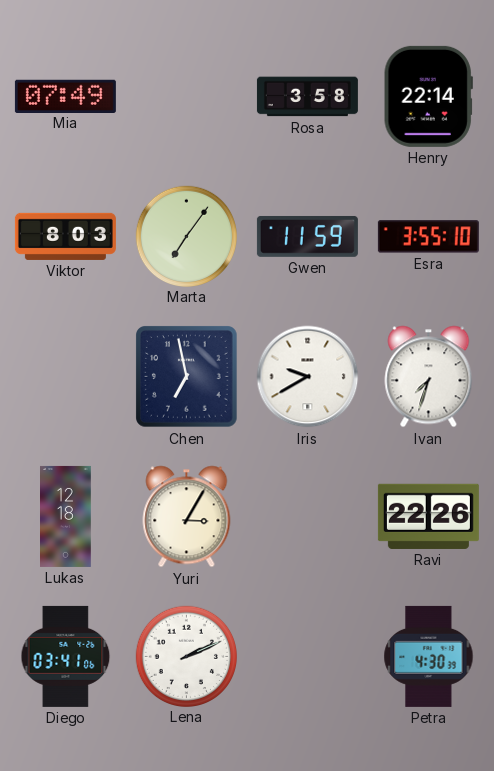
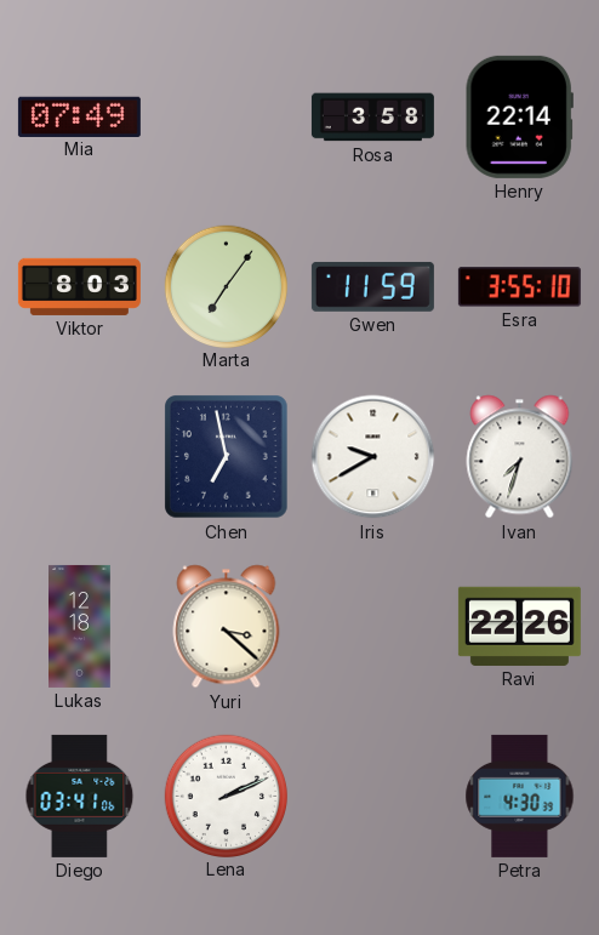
Yuri: 3:05 -> 3:22
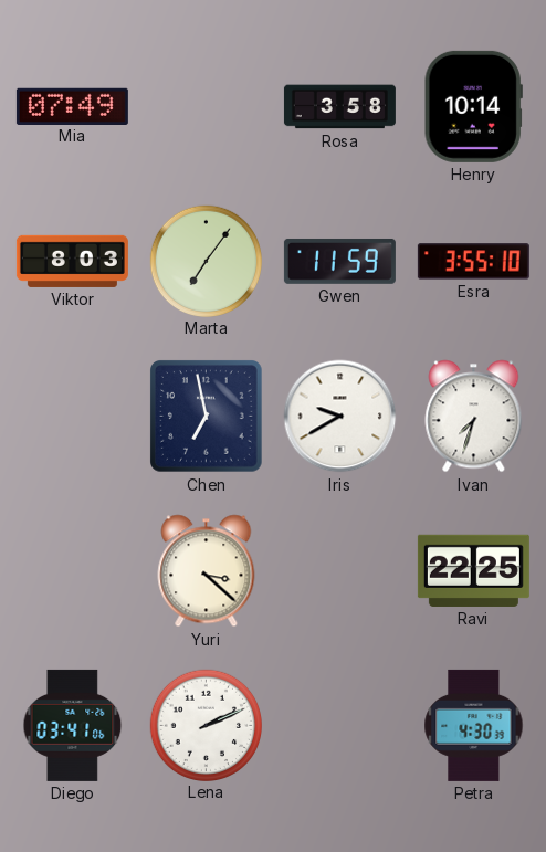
Henry: 22:14 -> 10:14
Lukas: 12:18 -> none
Ravi: 22:26 -> 22:25
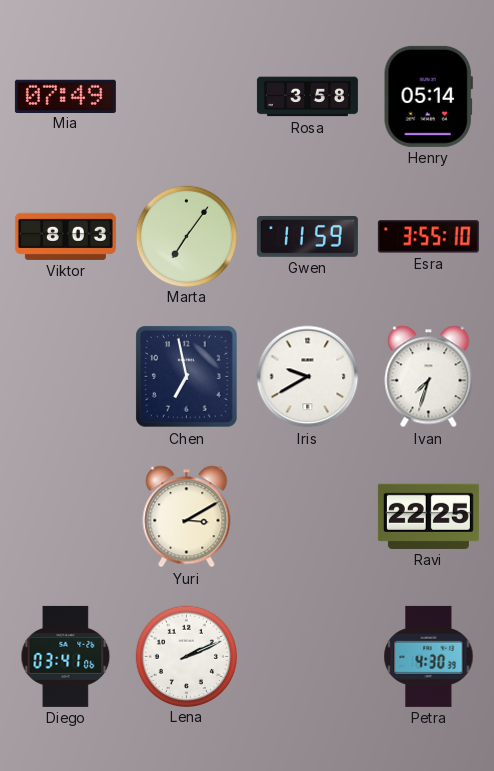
Henry: 10:14 -> 05:14
Yuri: 3:22 -> 3:10
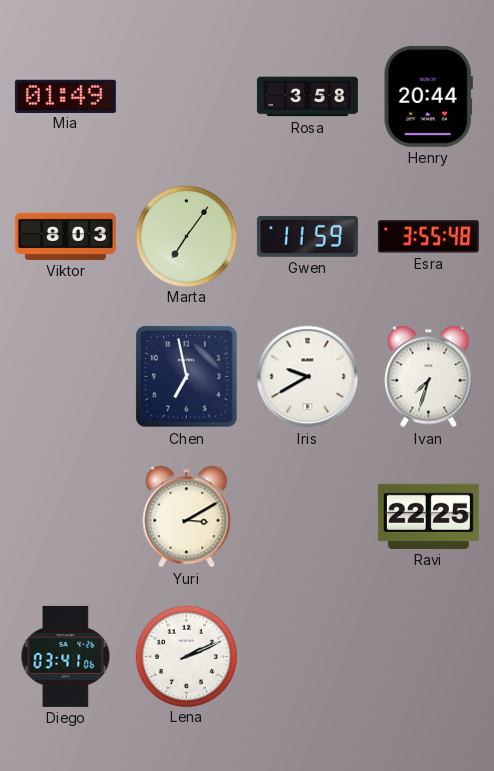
Mia: 07:49 -> 01:49
Henry: 05:14 -> 20:44
Esra: 3:55:10 -> 3:55:48
Petra: 4:30 -> none
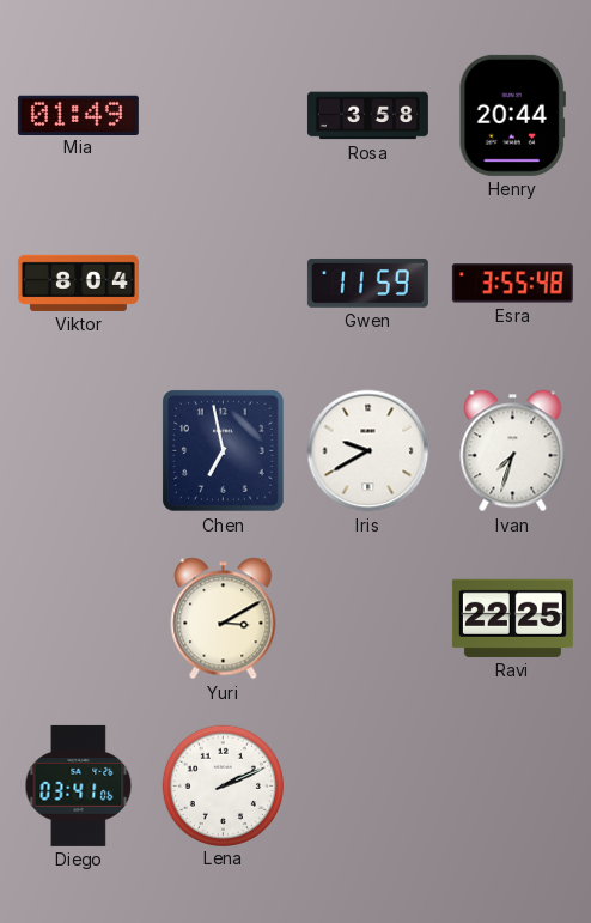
Viktor: 8:03 -> 8:04
Marta: 7:06 -> none
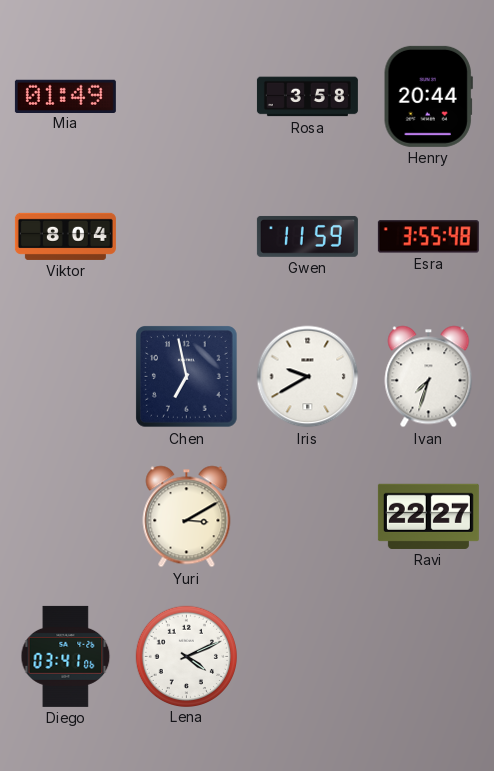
Ravi: 22:25 -> 22:27
Lena: 2:11 -> 4:11
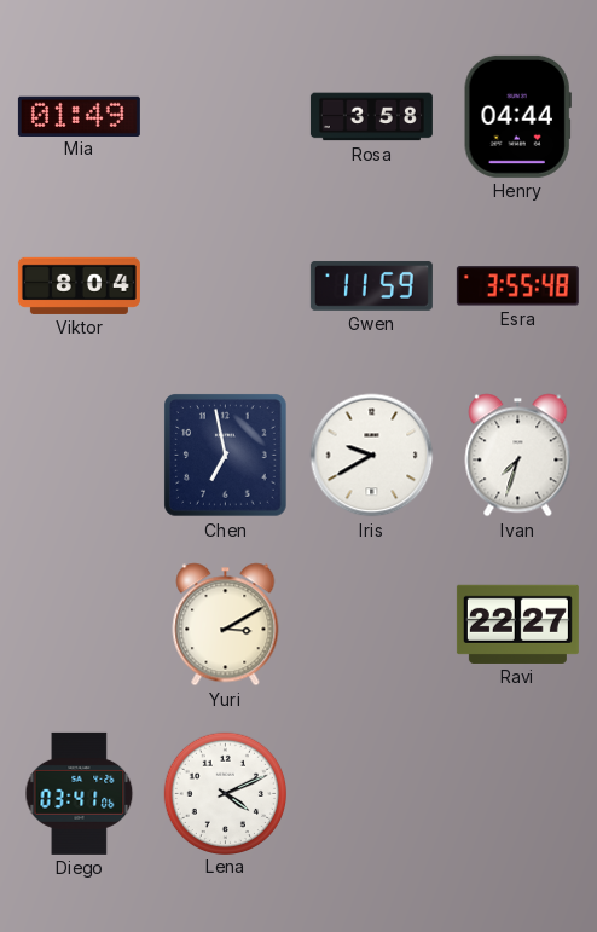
Henry: 20:44 -> 04:44
